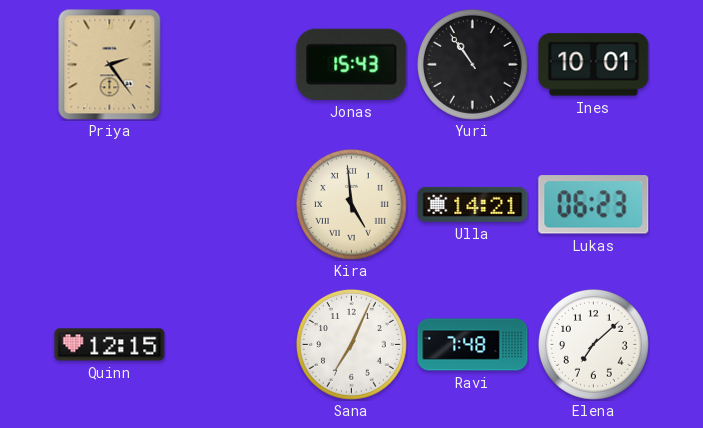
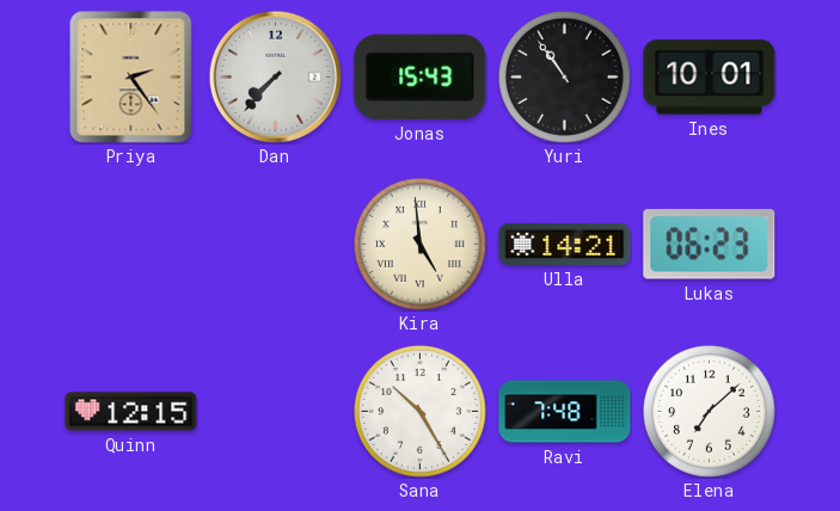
Dan: none -> 7:37
Sana: 7:04 -> 10:25
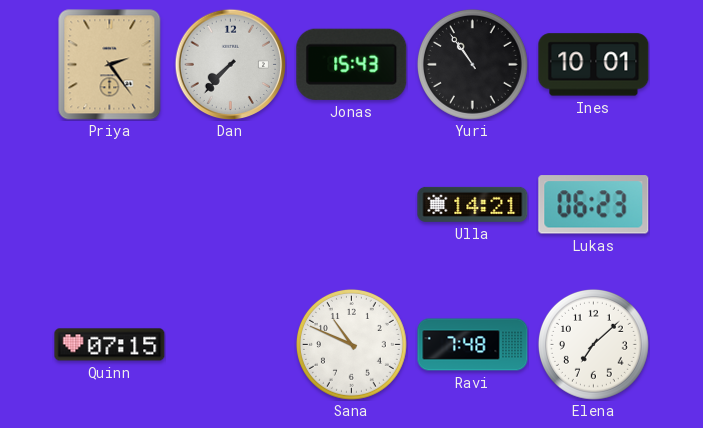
Kira: 4:59 -> none
Quinn: 12:15 -> 07:15
Sana: 10:25 -> 10:49
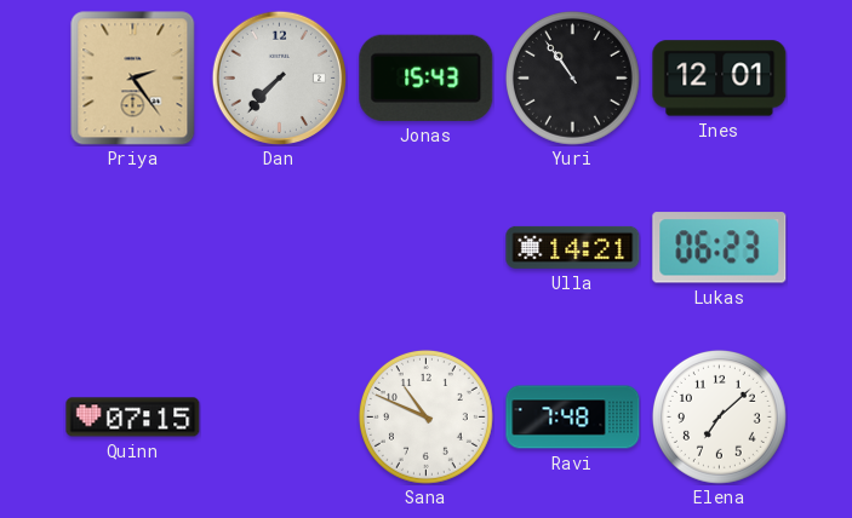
Ines: 10:01 -> 12:01
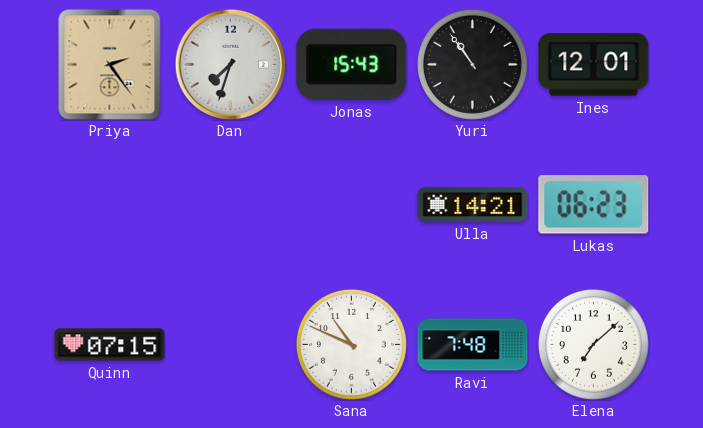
Dan: 7:37 -> 7:33
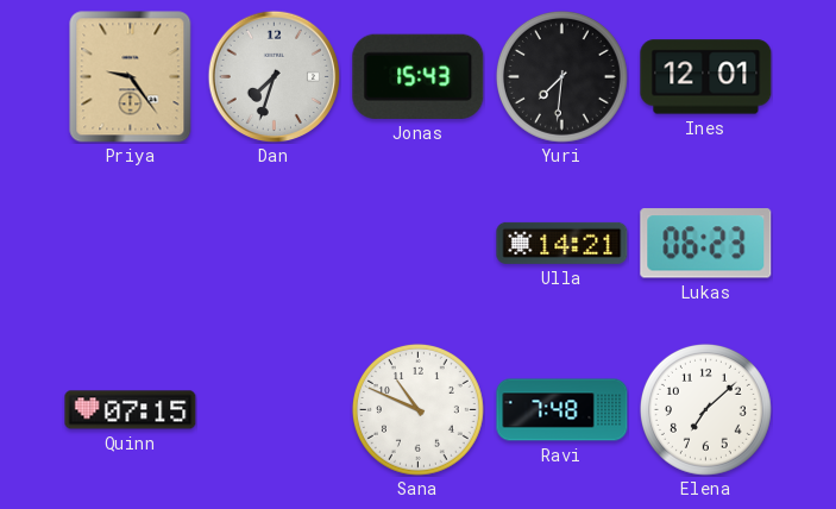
Priya: 2:24 -> 9:24
Yuri: 10:54 -> 7:31
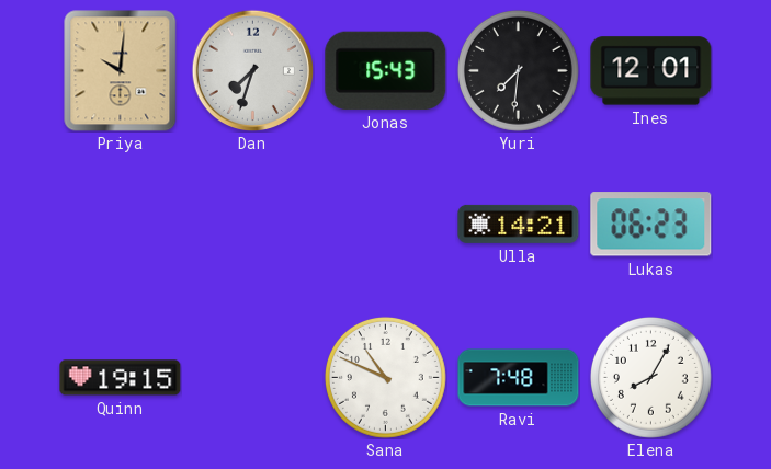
Priya: 9:24 -> 10:01
Quinn: 07:15 -> 19:15
Elena: 7:08 -> 8:05
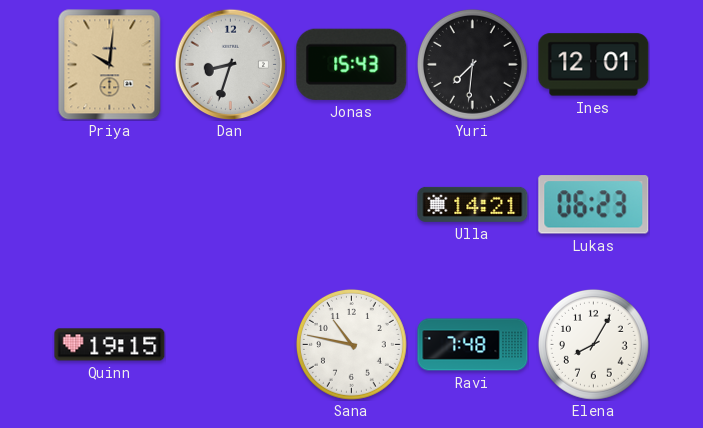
Dan: 7:33 -> 8:33
Sana: 10:49 -> 10:47
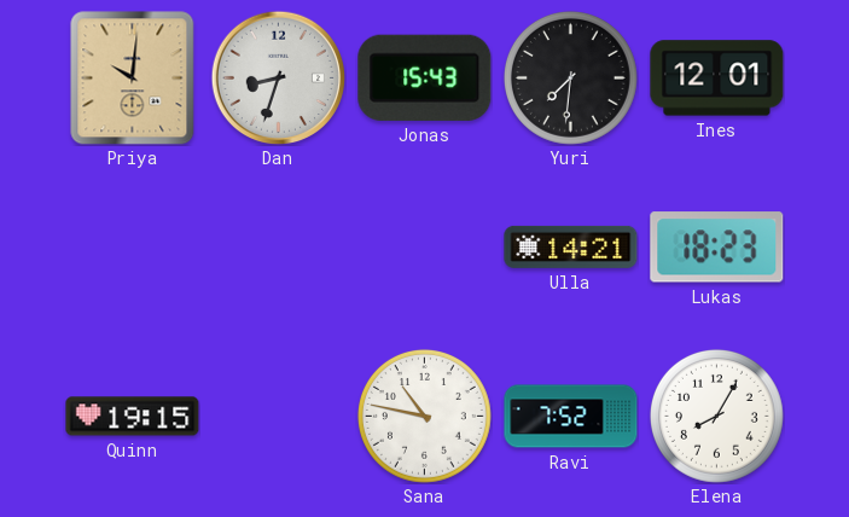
Lukas: 06:23 -> 18:23
Ravi: 7:48 -> 7:52
